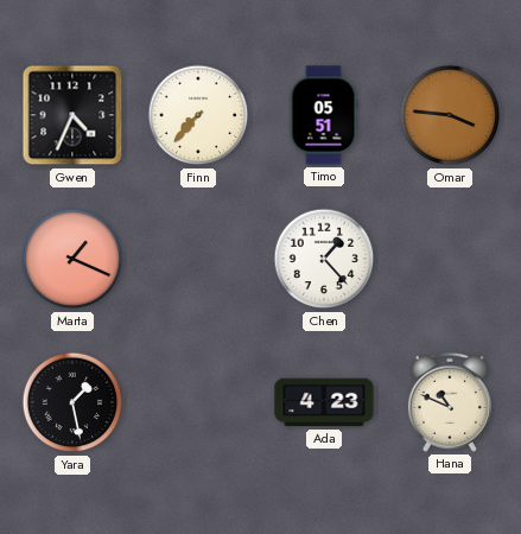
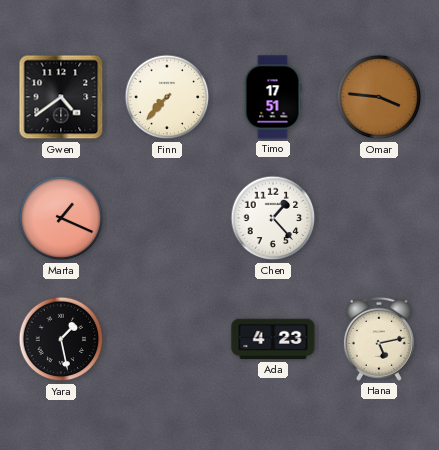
Gwen: 4:34 -> 4:39
Timo: 05:51 -> 17:51
Hana: 10:49 -> 5:13
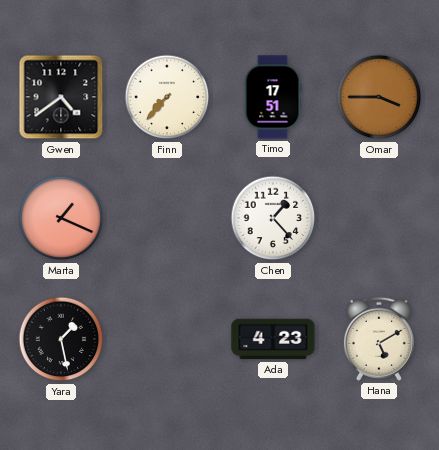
Omar: 3:46 -> 3:45
Hana: 5:13 -> 5:10
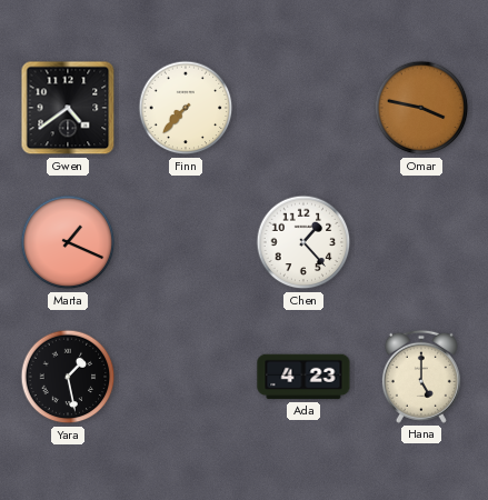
Timo: 17:51 -> none
Omar: 3:45 -> 3:47
Hana: 5:10 -> 5:00
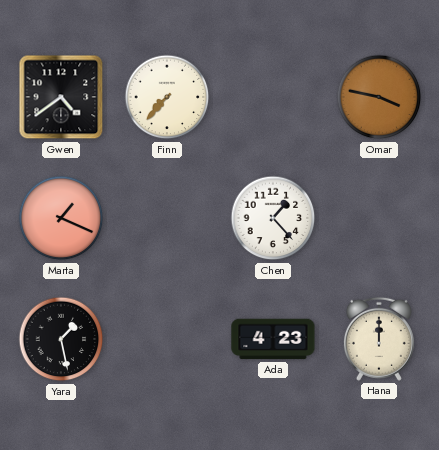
Hana: 5:00 -> 12:00
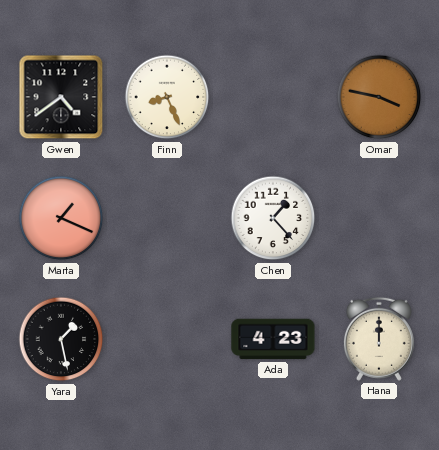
Finn: 7:37 -> 8:26
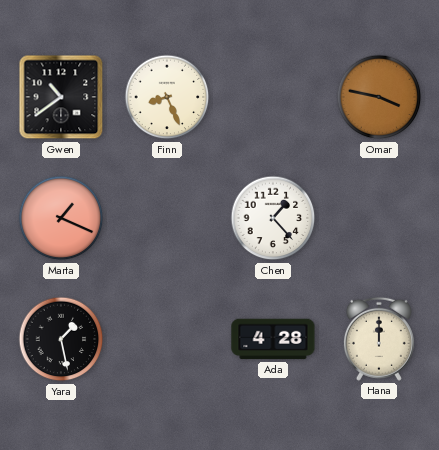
Gwen: 4:39 -> 10:39
Ada: 4:23 -> 4:28
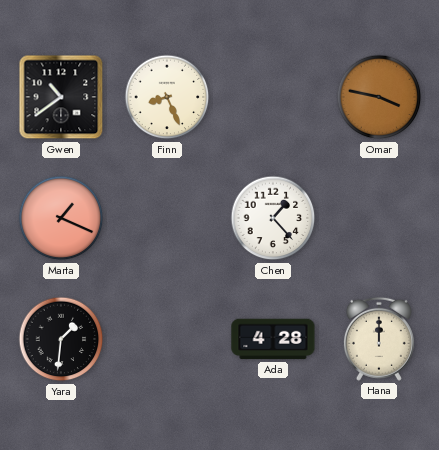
Yara: 1:28 -> 1:31
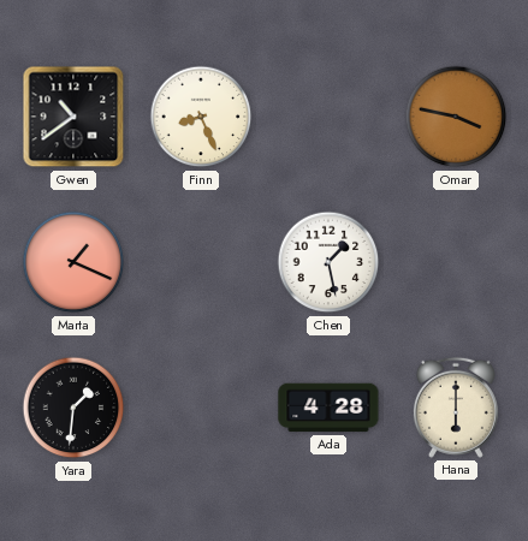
Chen: 1:23 -> 1:28
Hana: 12:00 -> 6:00
